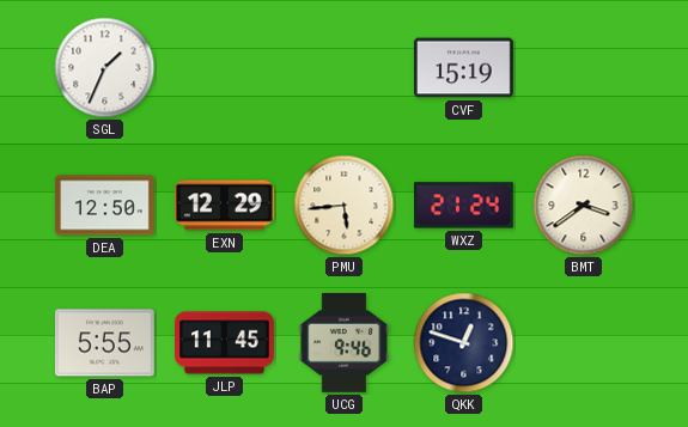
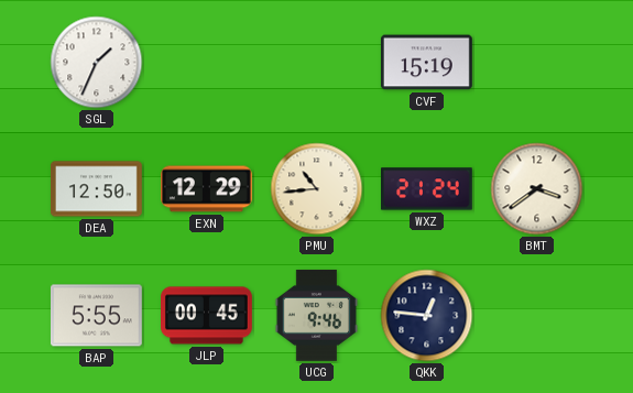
PMU: 5:44 -> 10:44
JLP: 11:45 -> 00:45
QKK: 12:48 -> 12:46
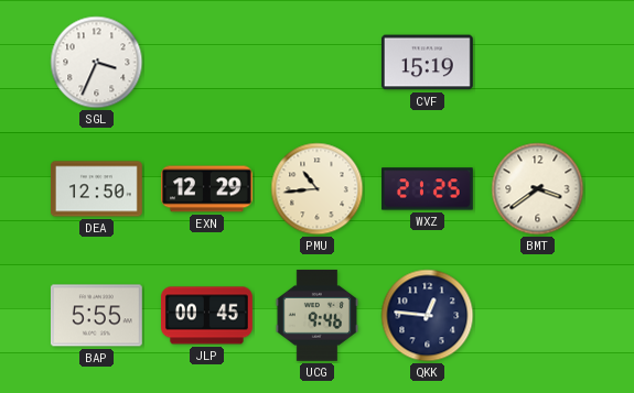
SGL: 1:34 -> 3:34
WXZ: 21:24 -> 21:25
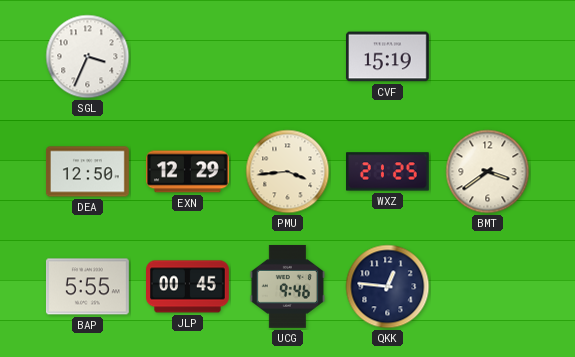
PMU: 10:44 -> 3:44
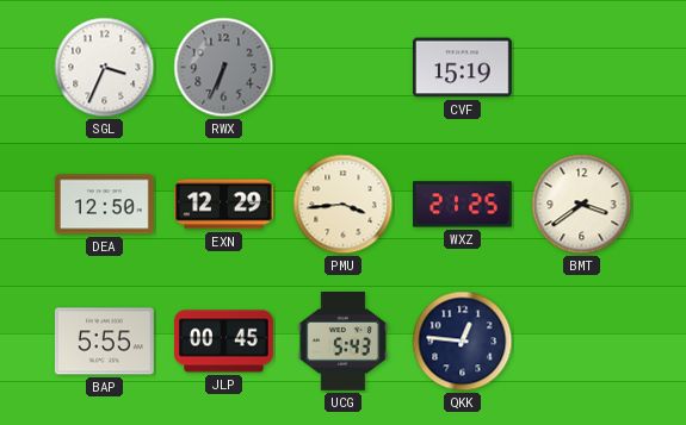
RWX: none -> 6:34
UCG: 9:46 -> 5:43
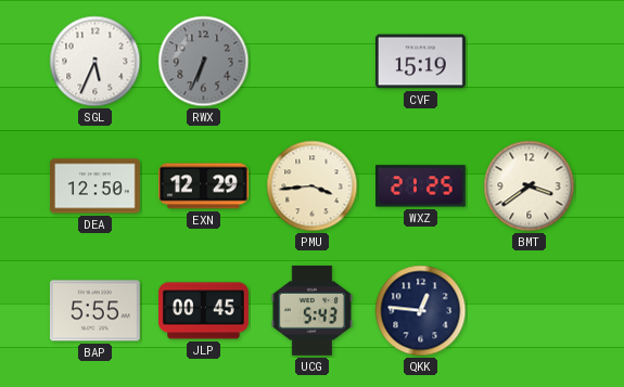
SGL: 3:34 -> 5:34
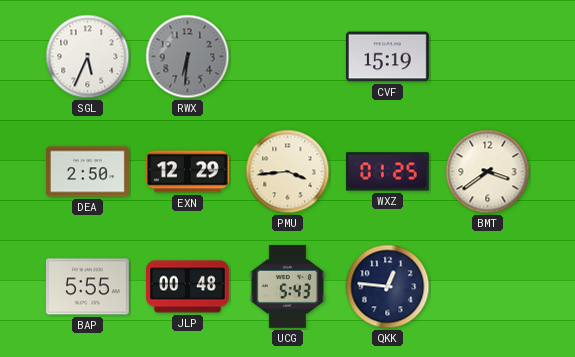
RWX: 6:34 -> 6:31
DEA: 12:50 -> 2:50
WXZ: 21:25 -> 01:25
JLP: 00:45 -> 00:48
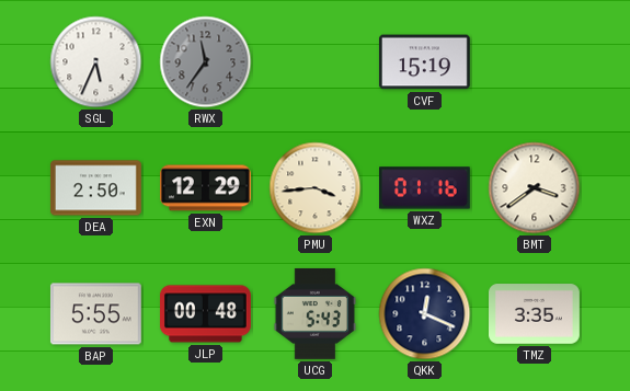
RWX: 6:31 -> 11:36
WXZ: 01:25 -> 01:16
QKK: 12:46 -> 12:19
TMZ: none -> 3:35
